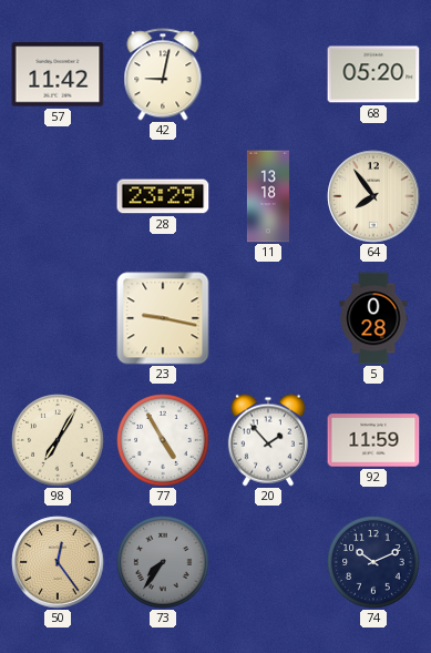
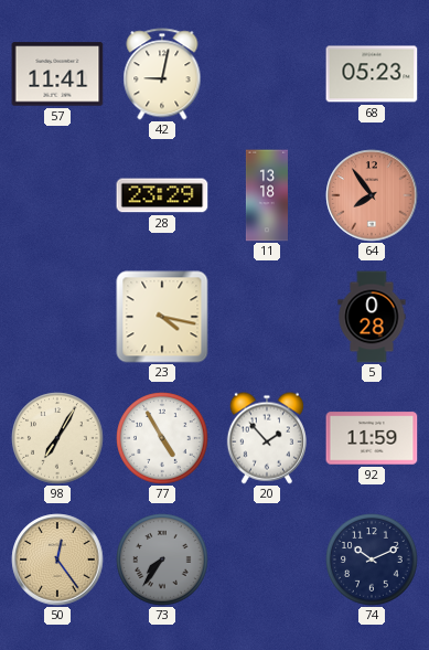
57: 11:42 -> 11:41
68: 05:20 -> 05:23
64 dial: cream -> salmon
23: 9:17 -> 4:17
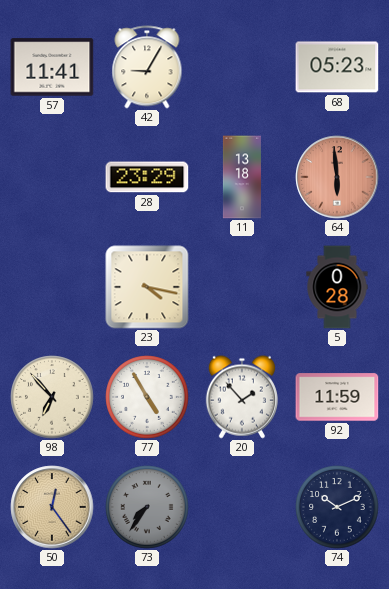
42: 9:02 -> 9:05
64: 7:54 -> 5:59
98: 7:05 -> 6:53
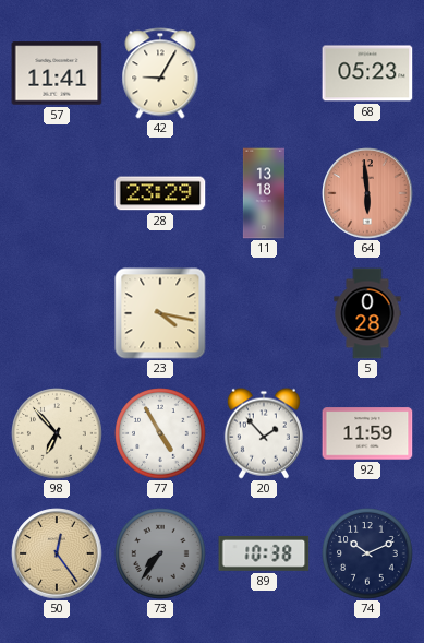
89: none -> 10:38
